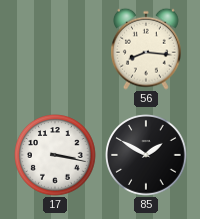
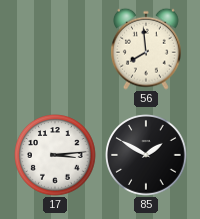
56: 8:16 -> 7:59
17: 3:17 -> 3:14
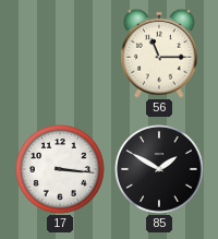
56: 7:59 -> 11:15
17: 3:14 -> 3:16
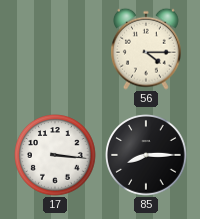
56: 11:15 -> 4:15
85: 1:50 -> 8:15
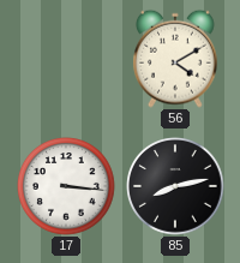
56: 4:15 -> 4:10
85: 8:15 -> 8:13
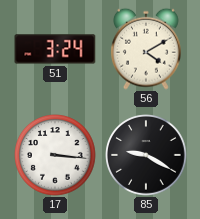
51: none -> 3:24
85: 8:13 -> 9:20
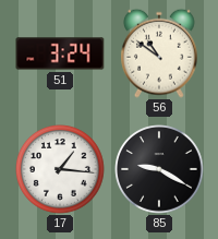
56: 4:10 -> 10:51
17: 3:16 -> 1:16
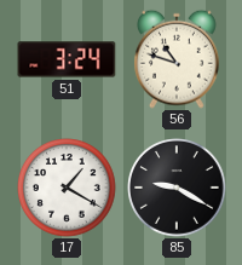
56: 10:51 -> 10:48
17: 1:16 -> 1:20
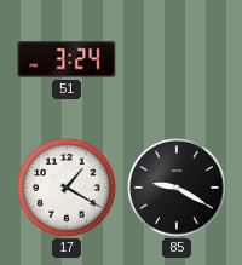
56: 10:48 -> none
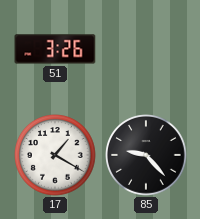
51: 3:24 -> 3:26
85: 9:20 -> 9:23
